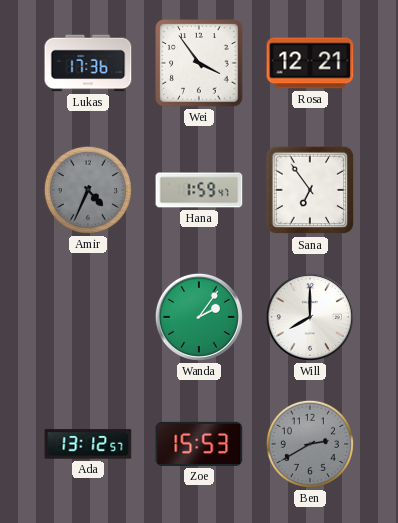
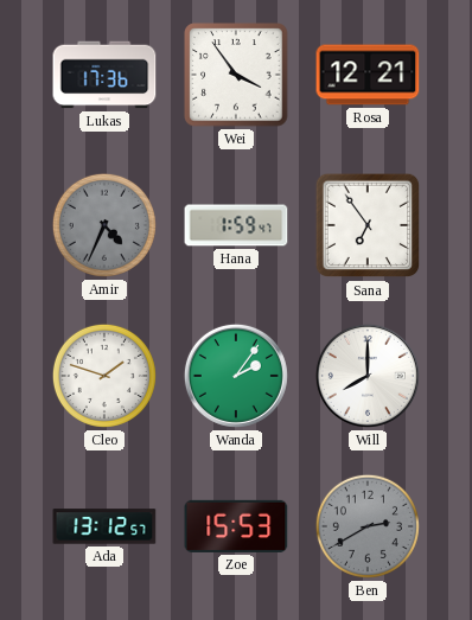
Cleo: none -> 1:48
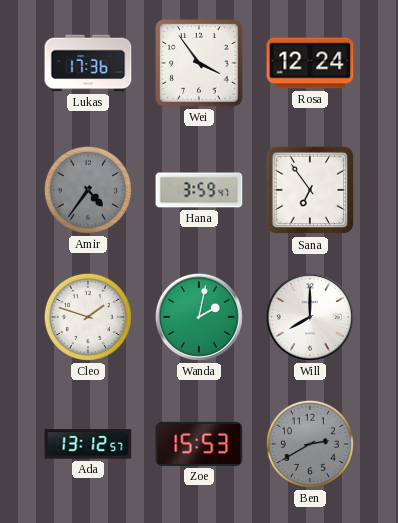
Rosa: 12:21 -> 12:24
Amir: 4:34 -> 4:36
Hana: 1:59 -> 3:59
Wanda: 2:06 -> 2:02
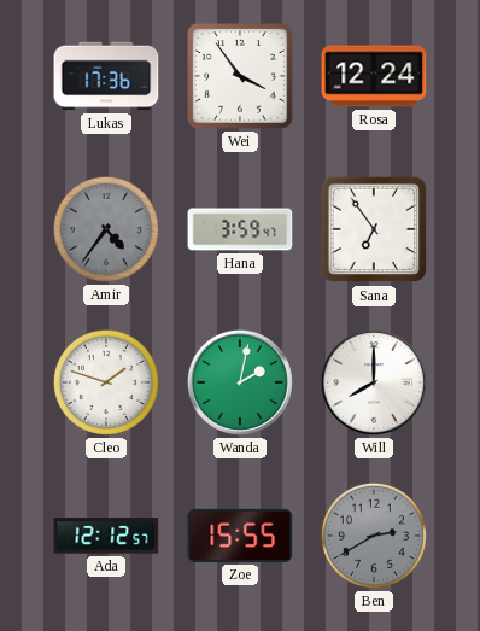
Ada: 13:12 -> 12:12
Zoe: 15:53 -> 15:55
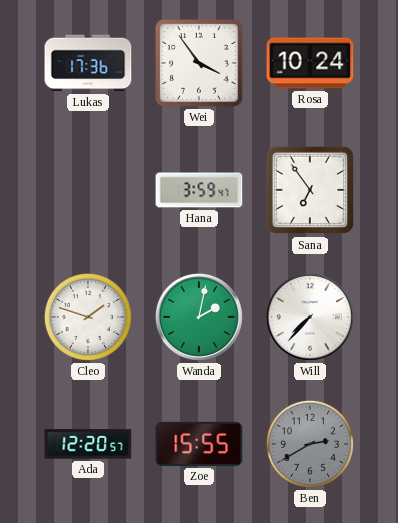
Rosa: 12:24 -> 10:24
Amir: 4:36 -> none
Will: 8:00 -> 7:37
Ada: 12:12 -> 12:20
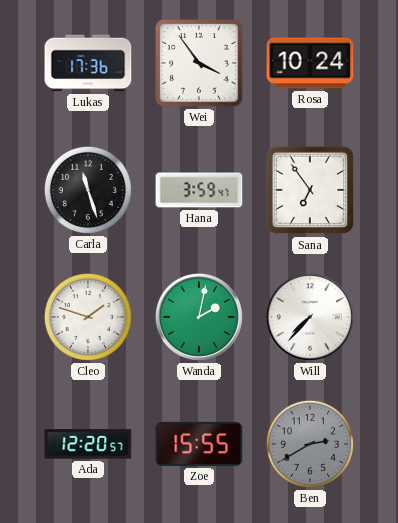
Carla: none -> 11:27
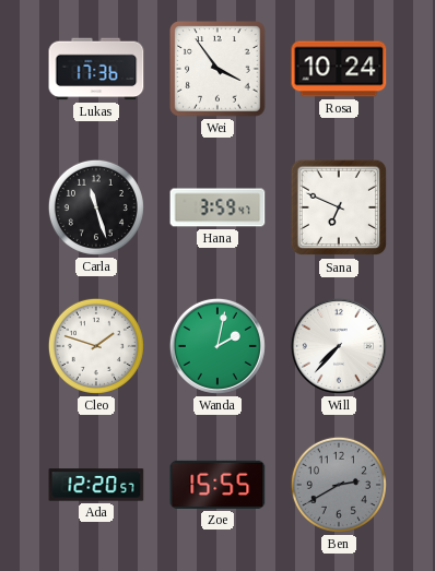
Sana: 6:54 -> 6:49
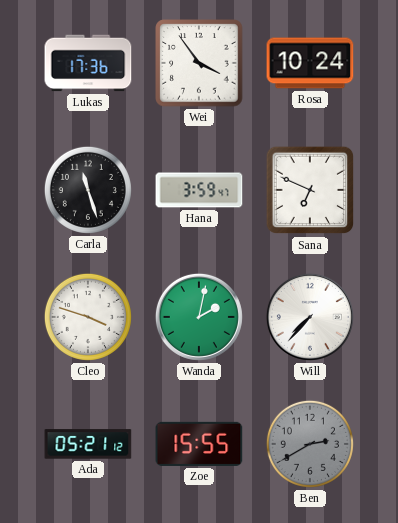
Cleo: 1:48 -> 3:48
Ada: 12:20 -> 05:21
